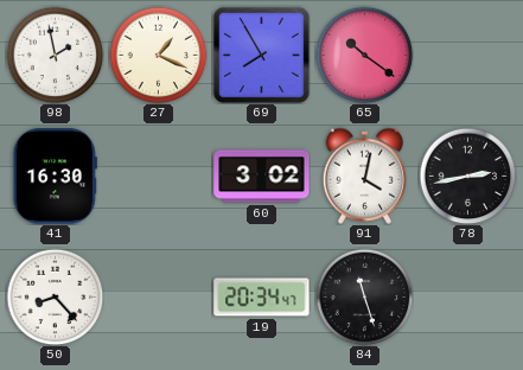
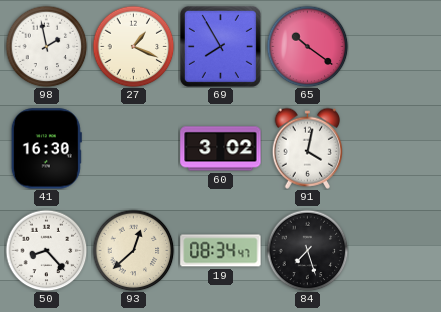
78: 2:43 -> none
93: none -> 12:38
19: 20:34 -> 08:34
84: 11:27 -> 7:27
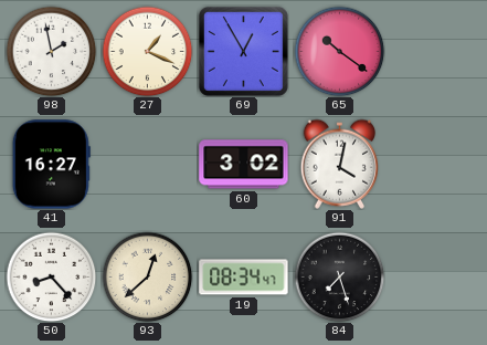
69: 7:55 -> 12:55
41: 16:30 -> 16:27
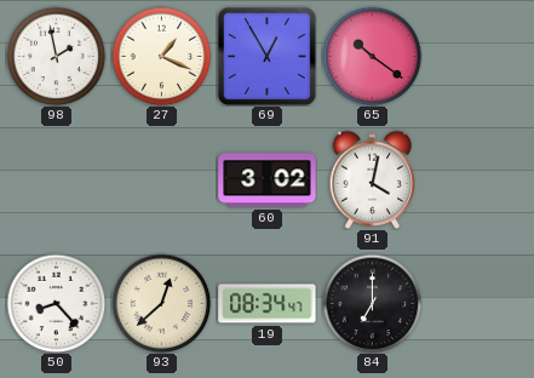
41: 16:27 -> none
84: 7:27 -> 7:00
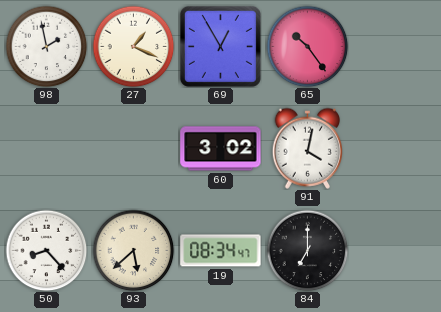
65: 10:21 -> 10:24
93: 12:38 -> 5:38
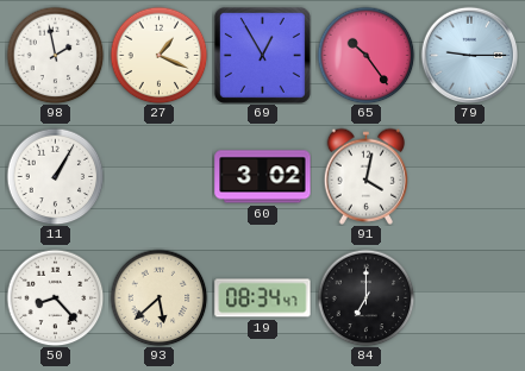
79: none -> 9:15
11: none -> 1:05
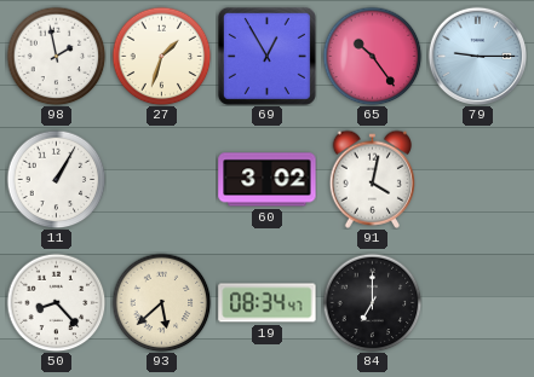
27: 1:19 -> 1:33
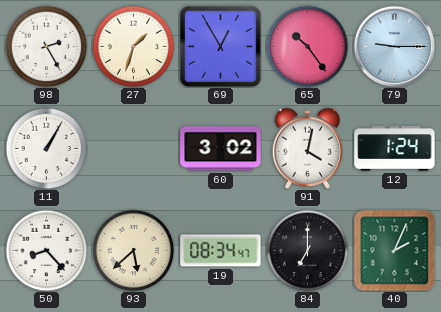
98: 1:58 -> 2:25
12: none -> 1:24
40: none -> 2:04
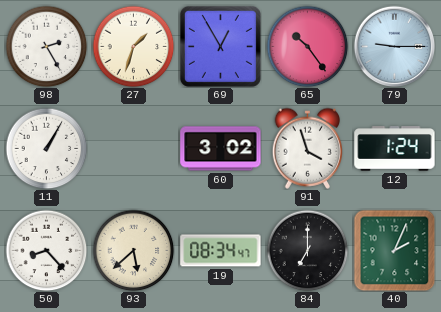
91: 4:02 -> 3:57
